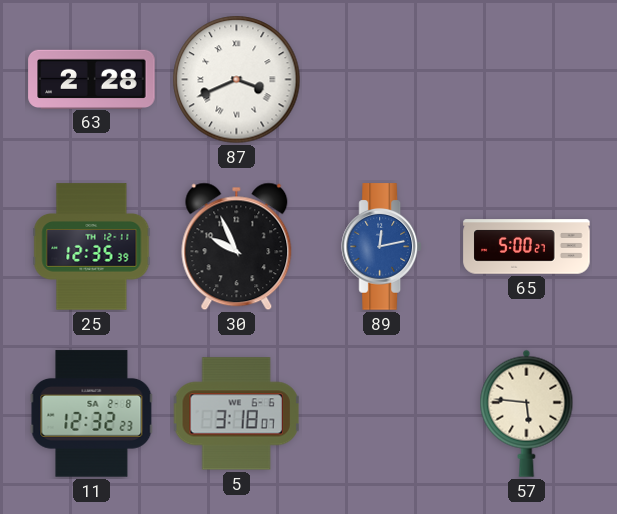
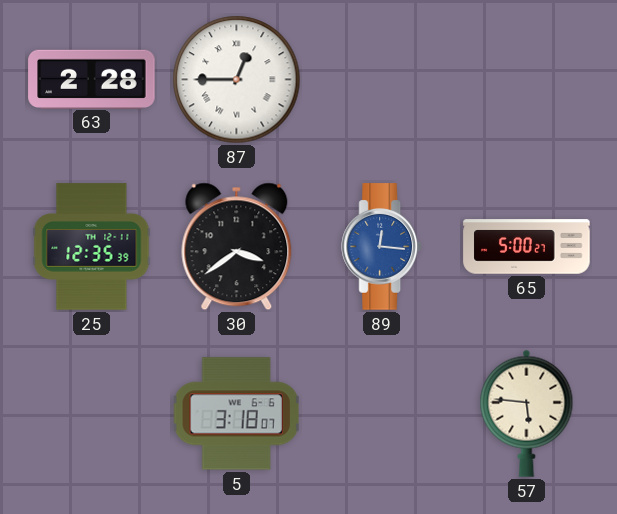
87: 3:41 -> 12:45
30: 9:56 -> 3:39
89: 12:13 -> 12:16
11: 12:32 -> none
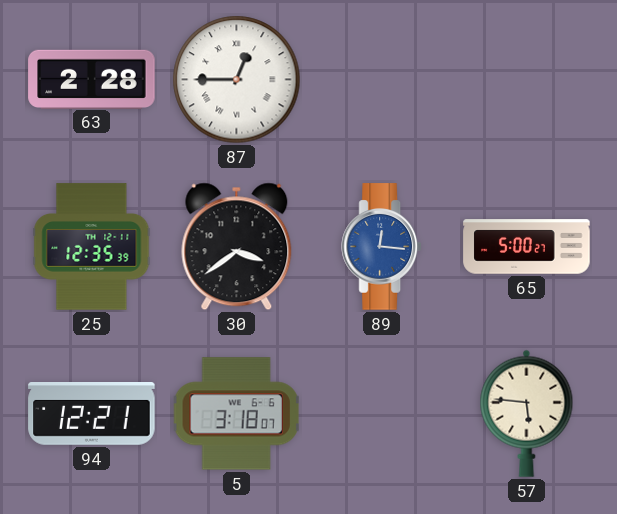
94: none -> 12:21
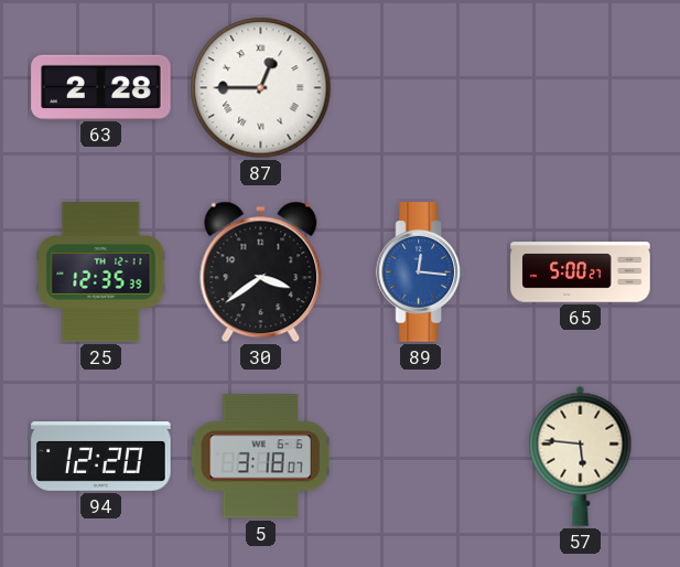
94: 12:21 -> 12:20
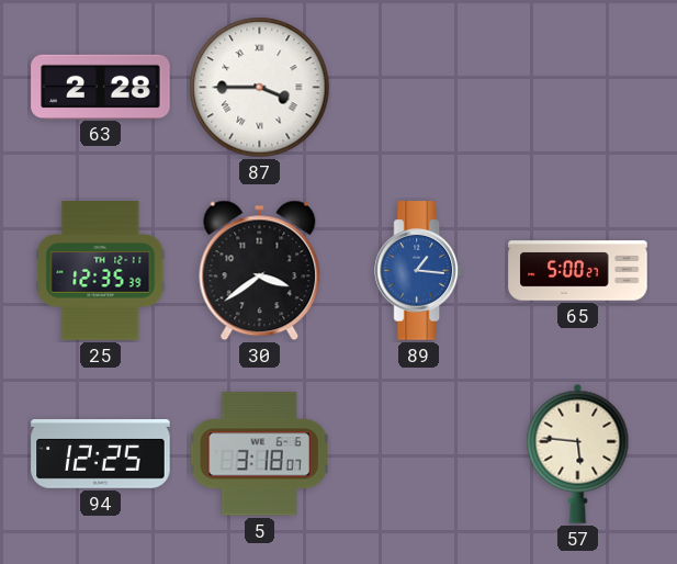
87: 12:45 -> 3:45
89: 12:16 -> 1:16
94: 12:20 -> 12:25
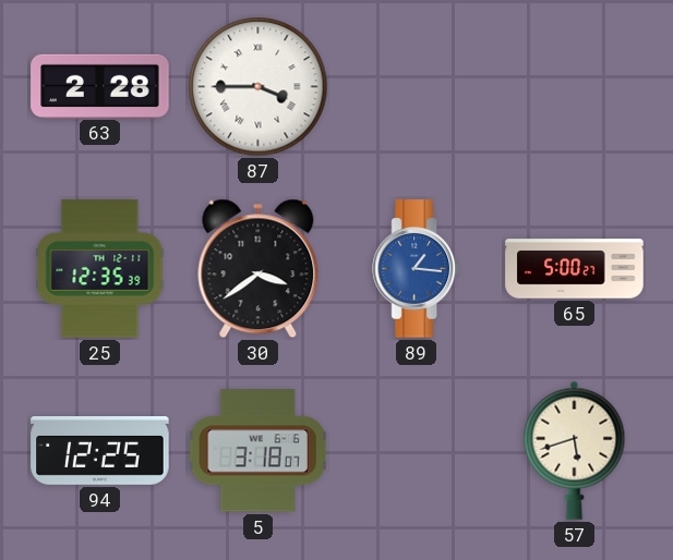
57: 5:46 -> 5:42
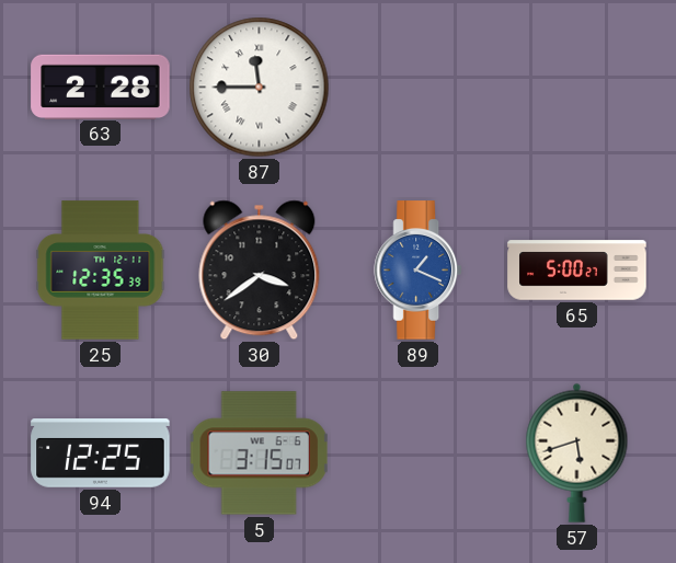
87: 3:45 -> 11:45
89: 1:16 -> 1:19
5: 3:18 -> 3:15
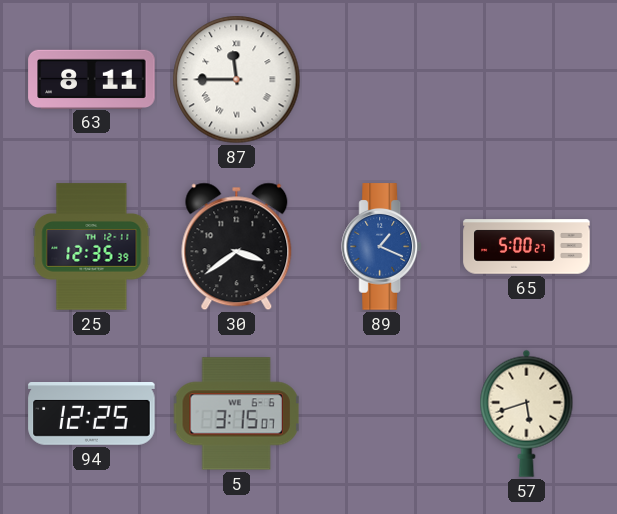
63: 2:28 -> 8:11
